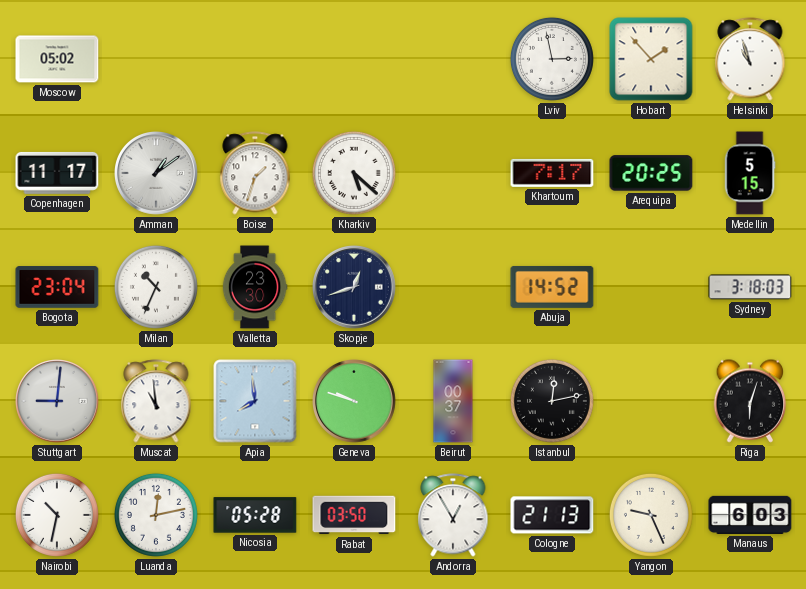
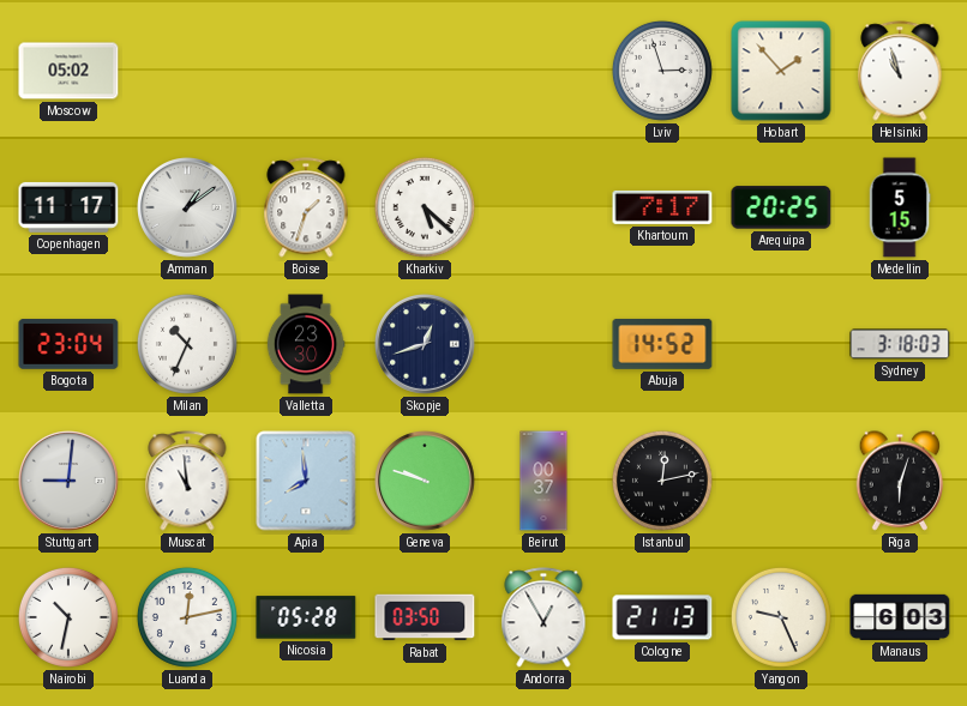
Lviv: 2:58 -> 2:57
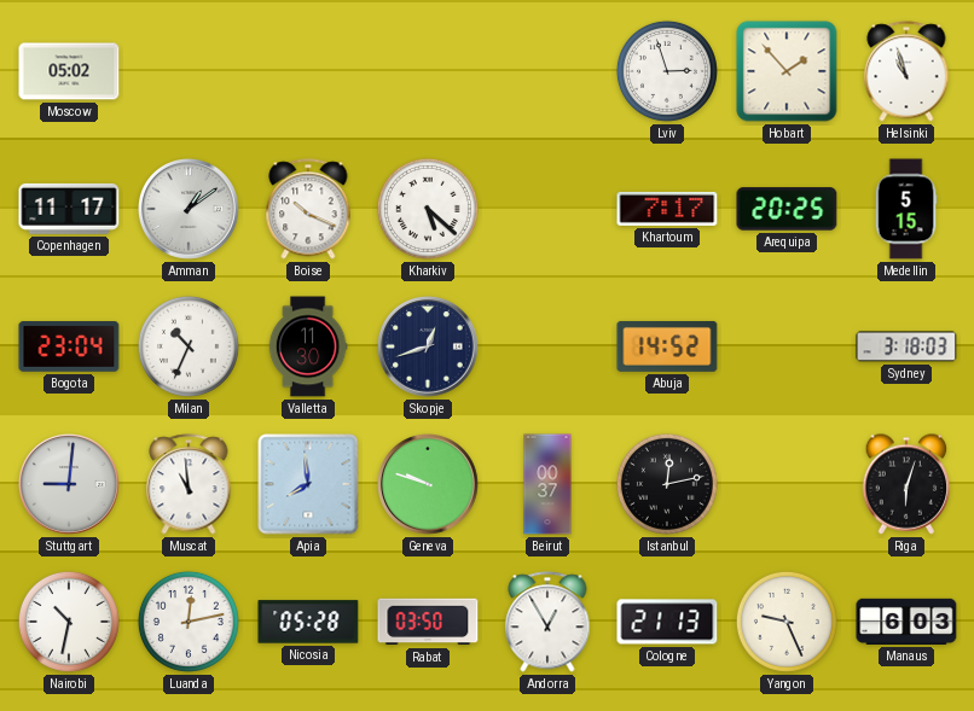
Boise: 1:33 -> 10:19
Valletta: 23:30 -> 11:30
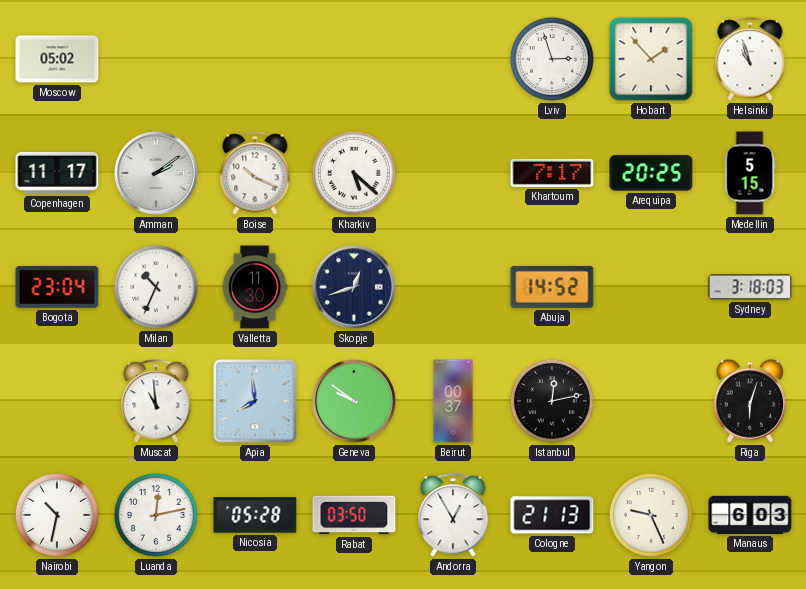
Amman: 1:09 -> 2:09
Stuttgart: 9:01 -> none
Geneva: 9:48 -> 9:51
